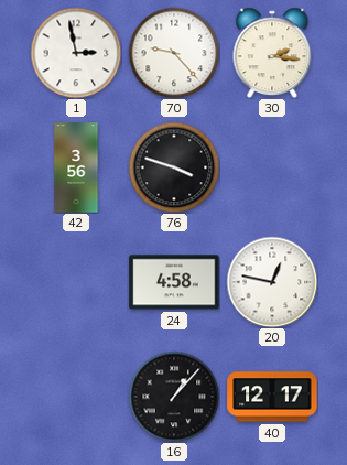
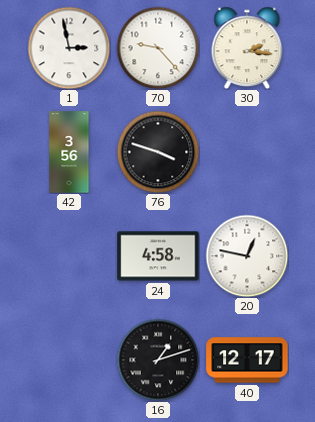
16: 1:07 -> 1:12
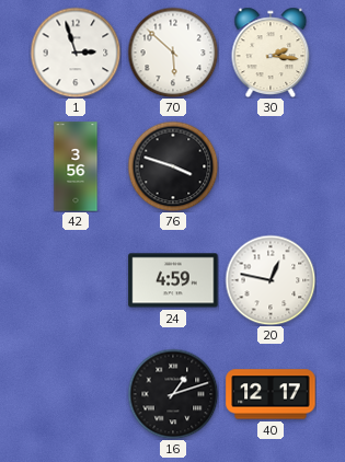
1: 2:58 -> 2:57
70: 9:23 -> 5:52
24: 4:58 -> 4:59
